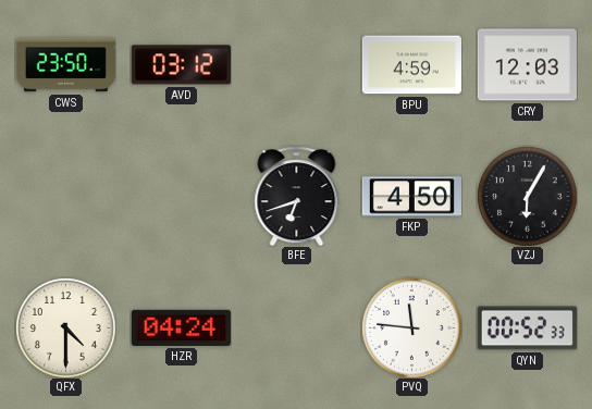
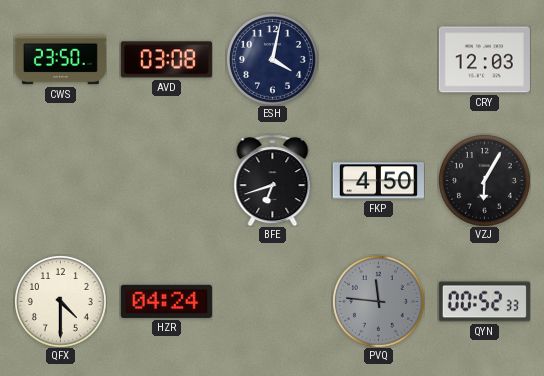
AVD: 03:12 -> 03:08
ESH: none -> 4:02
BPU: 4:59 -> none
PVQ dial: white -> grey
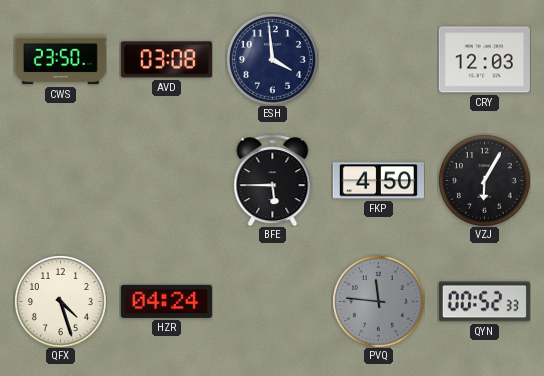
ESH: 4:02 -> 3:59
BFE: 6:42 -> 5:45
QFX: 4:30 -> 4:27
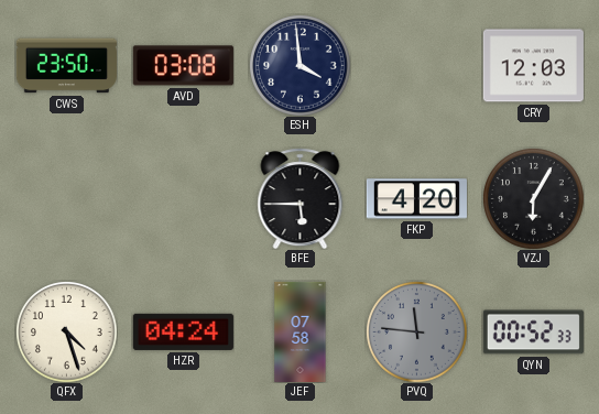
FKP: 4:50 -> 4:20
JEF: none -> 07:58
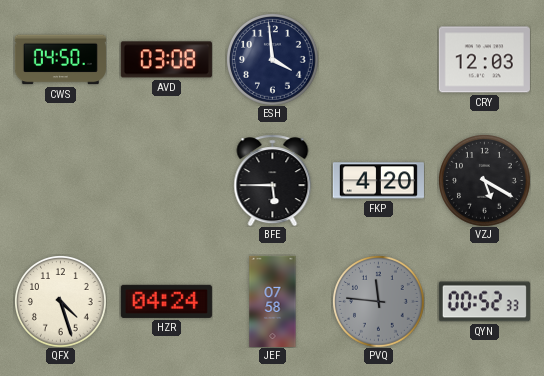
CWS: 23:50 -> 04:50
VZJ: 6:05 -> 5:20
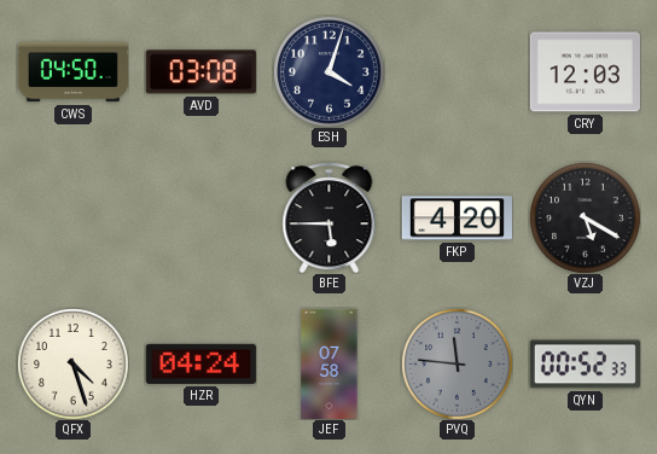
ESH: 3:59 -> 4:03
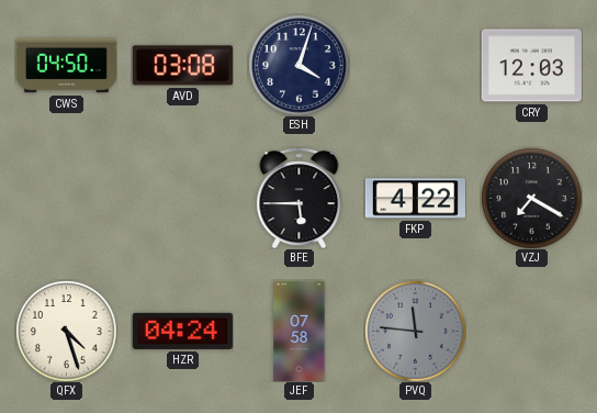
FKP: 4:20 -> 4:22
VZJ: 5:20 -> 7:20
QYN: 00:52 -> none
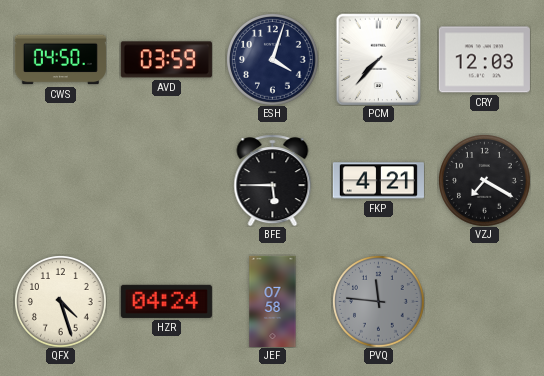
AVD: 03:08 -> 03:59
PCM: none -> 7:37
FKP: 4:22 -> 4:21
